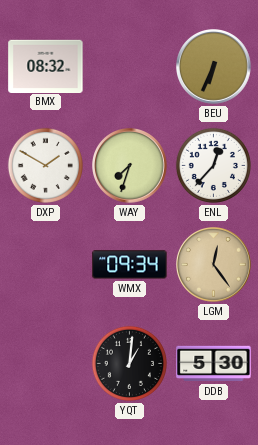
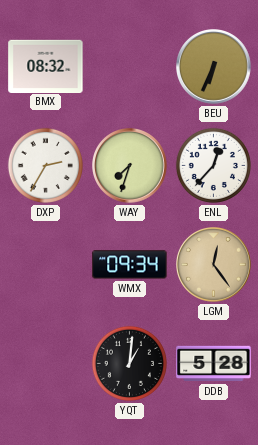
DXP: 1:50 -> 2:35
DDB: 5:30 -> 5:28
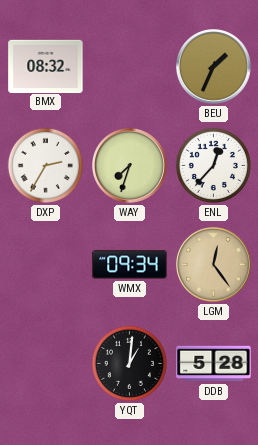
BEU: 6:34 -> 1:34
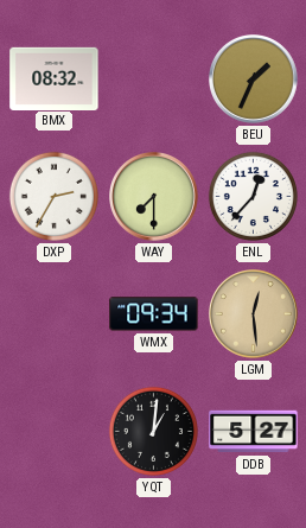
WAY: 7:33 -> 7:30
LGM: 12:24 -> 12:29
DDB: 5:28 -> 5:27
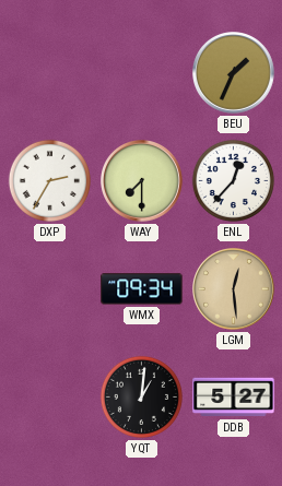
BMX: 08:32 -> none
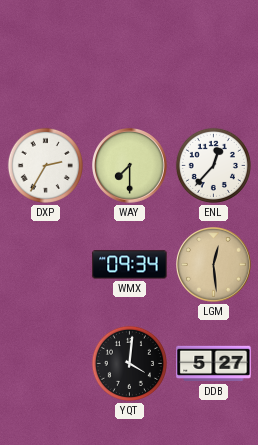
BEU: 1:34 -> none
YQT: 1:01 -> 4:01
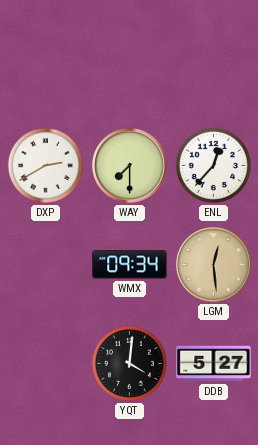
DXP: 2:35 -> 2:40
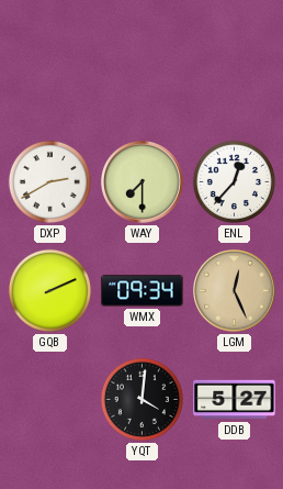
GQB: none -> 2:11
LGM: 12:29 -> 12:26
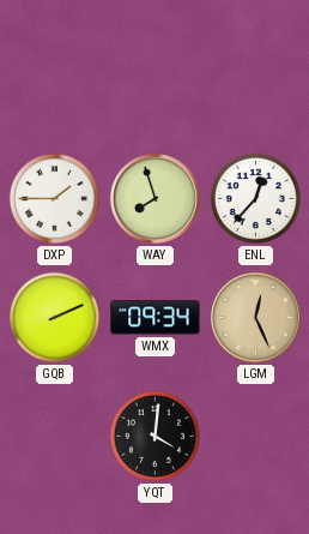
DXP: 2:40 -> 1:45
WAY: 7:30 -> 7:57
DDB: 5:27 -> none
